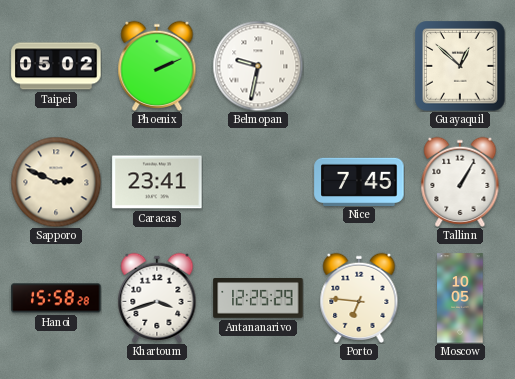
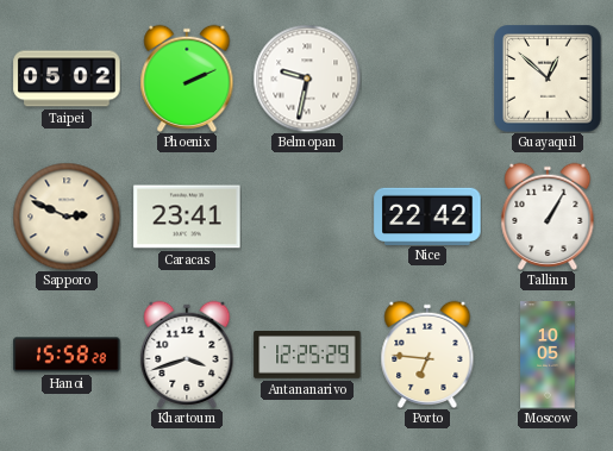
Nice: 7:45 -> 22:42
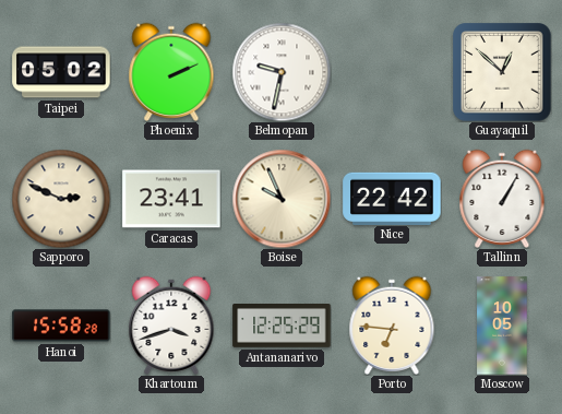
Boise: none -> 9:56
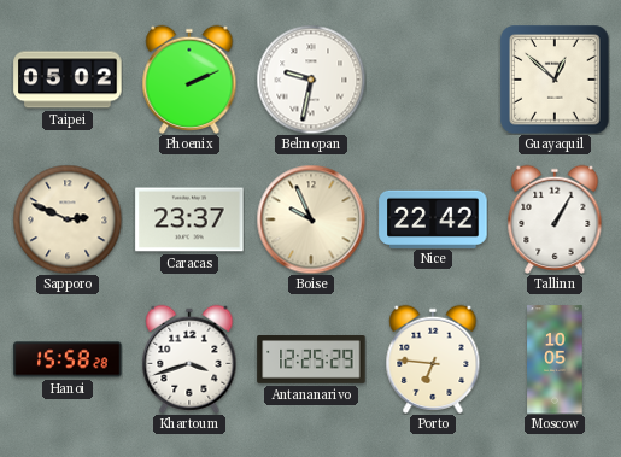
Caracas: 23:41 -> 23:37
